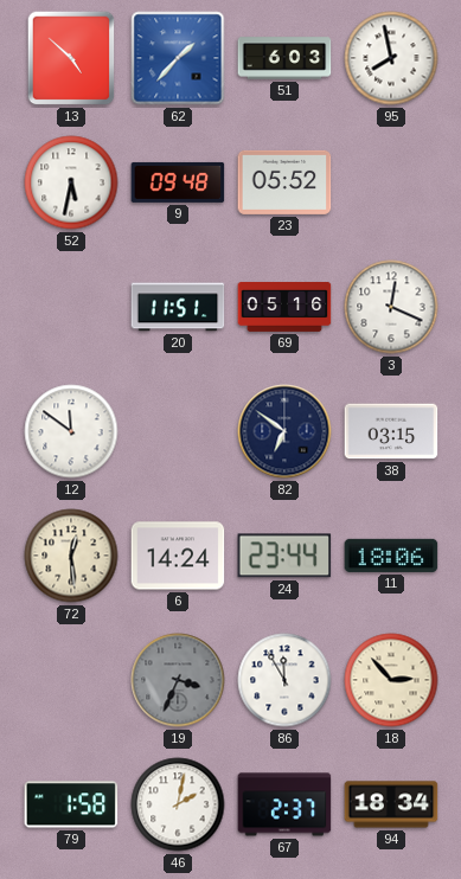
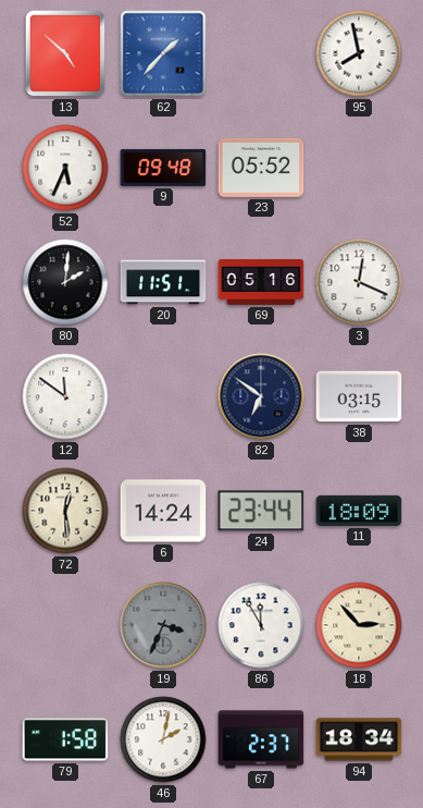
51: 6:03 -> none
52: 5:32 -> 5:34
80: none -> 2:01
11: 18:06 -> 18:09
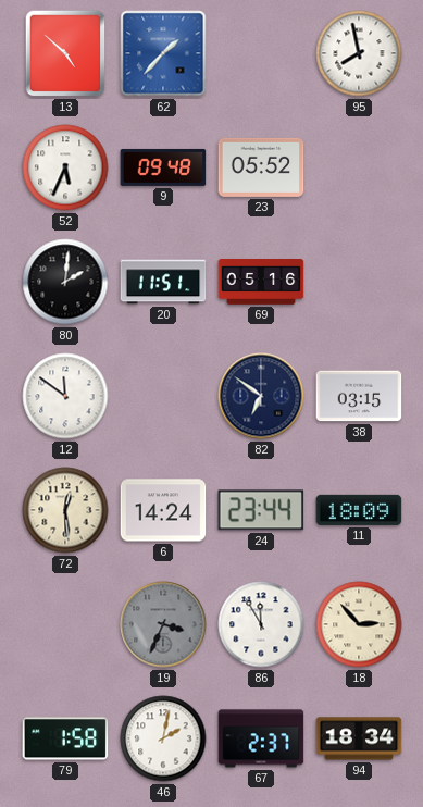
3: 12:19 -> none
